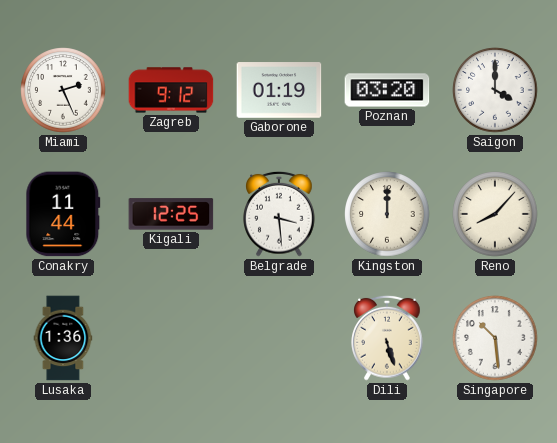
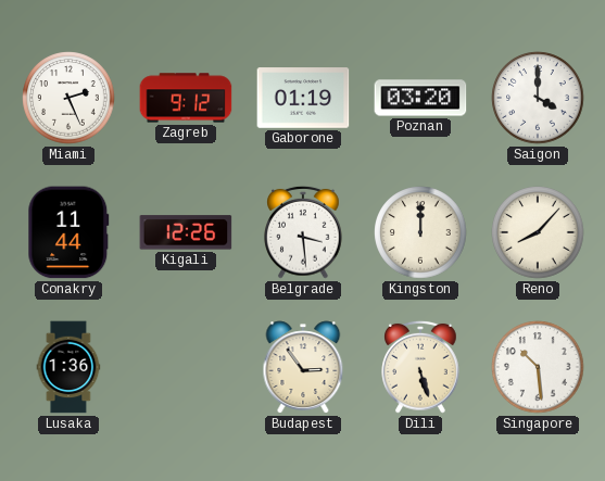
Kigali: 12:25 -> 12:26
Budapest: none -> 2:54
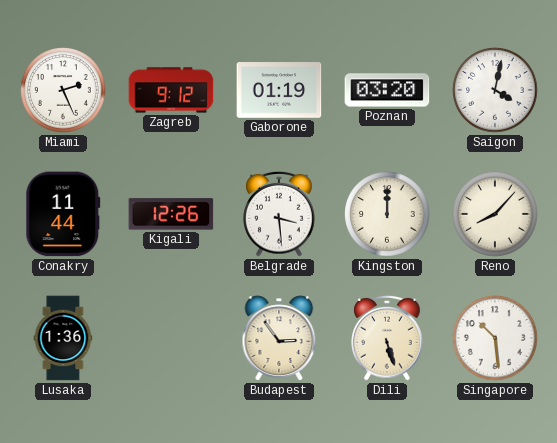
Saigon: 4:00 -> 4:02
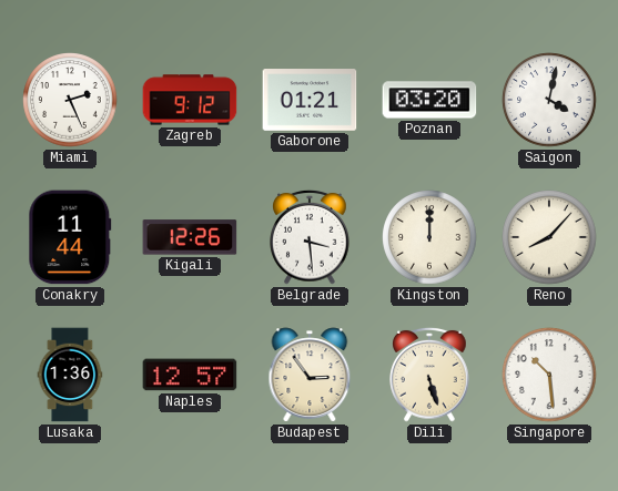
Gaborone: 01:19 -> 01:21
Naples: none -> 12:57
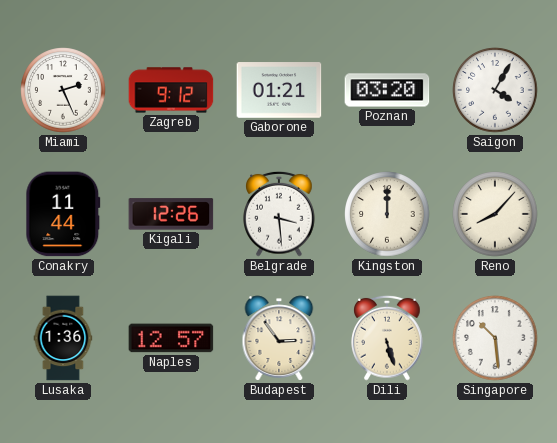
Saigon: 4:02 -> 4:05
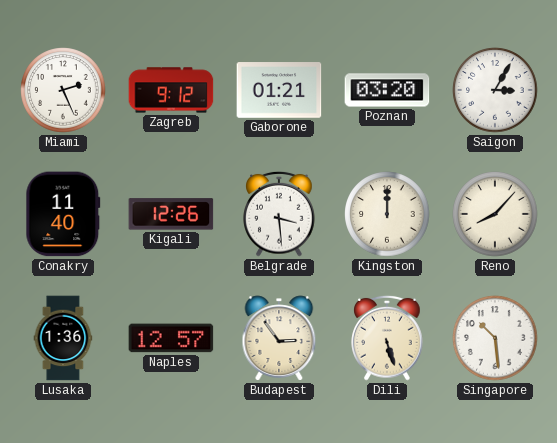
Saigon: 4:05 -> 3:05
Conakry: 11:44 -> 11:40
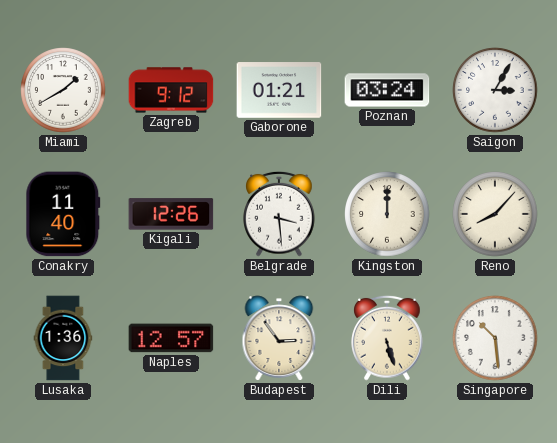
Miami: 2:26 -> 1:40
Poznan: 03:20 -> 03:24
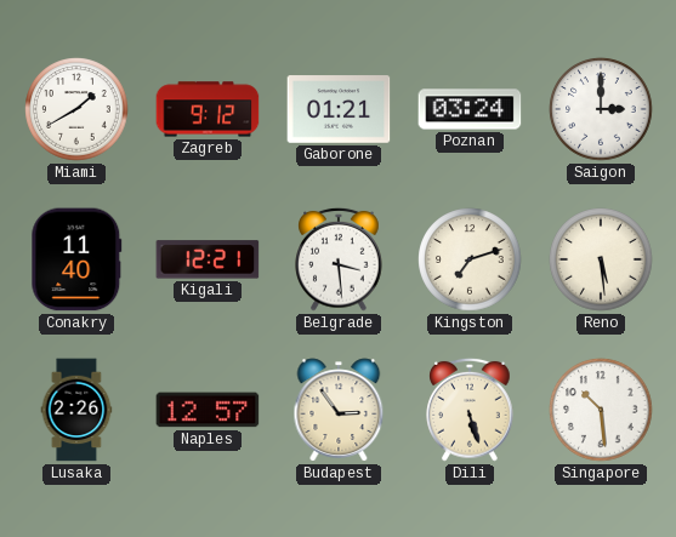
Saigon: 3:05 -> 3:00
Kigali: 12:26 -> 12:21
Kingston: 12:00 -> 7:12
Reno: 8:07 -> 5:29
Lusaka: 1:36 -> 2:26
